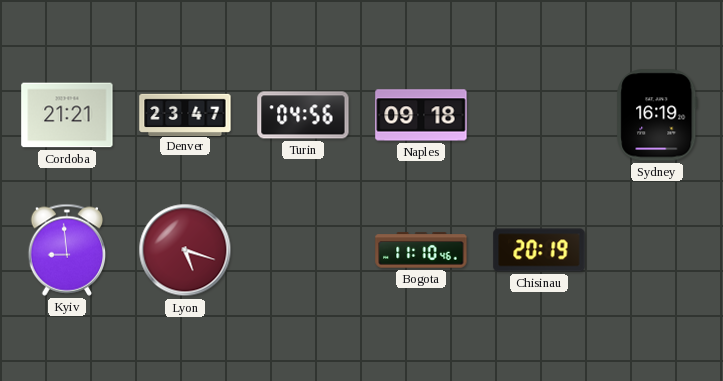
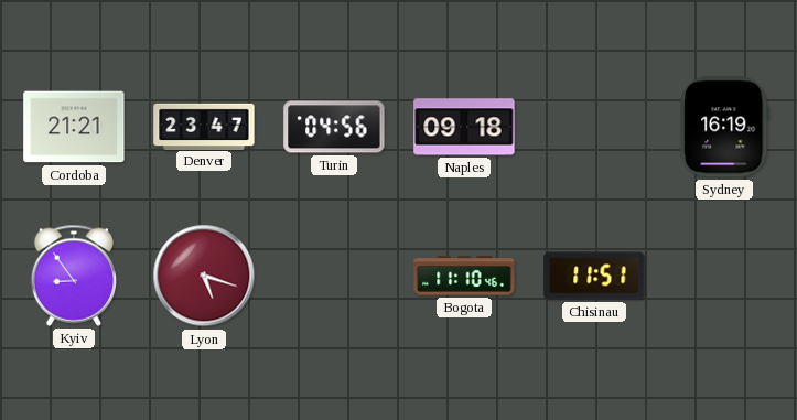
Kyiv: 8:59 -> 8:54
Chisinau: 20:19 -> 11:51
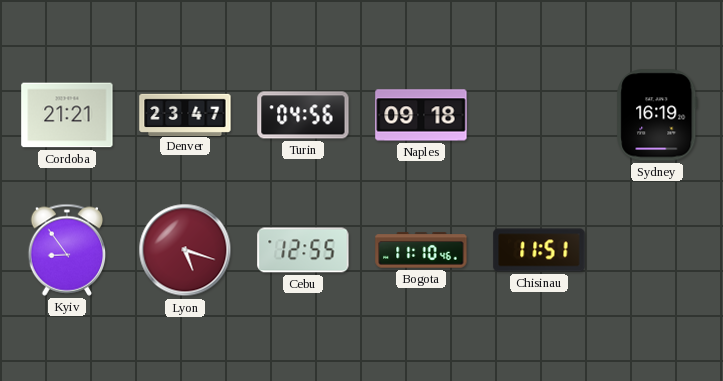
Cebu: none -> 12:55
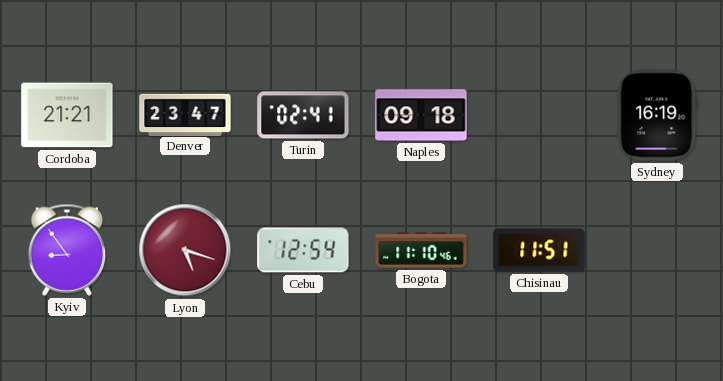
Turin: 04:56 -> 02:41
Cebu: 12:55 -> 12:54
